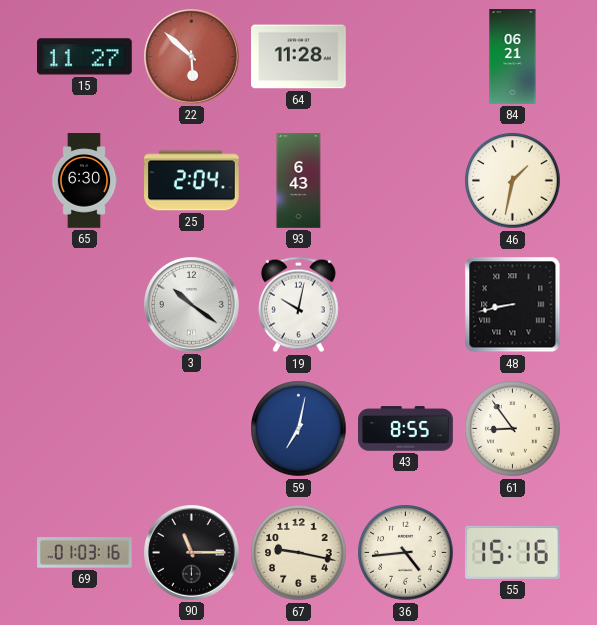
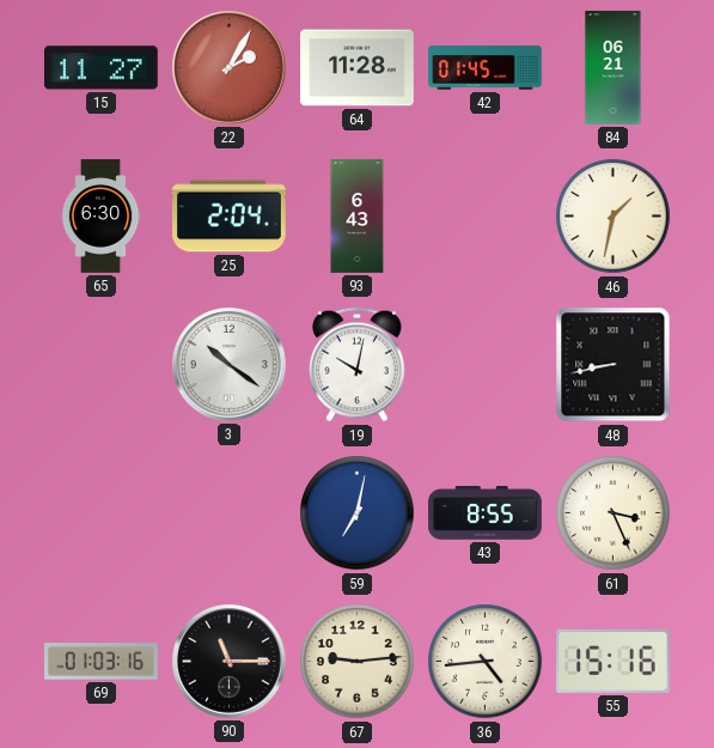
22: 5:52 -> 2:05
42: none -> 01:45
61: 8:54 -> 3:26
67: 9:17 -> 9:14
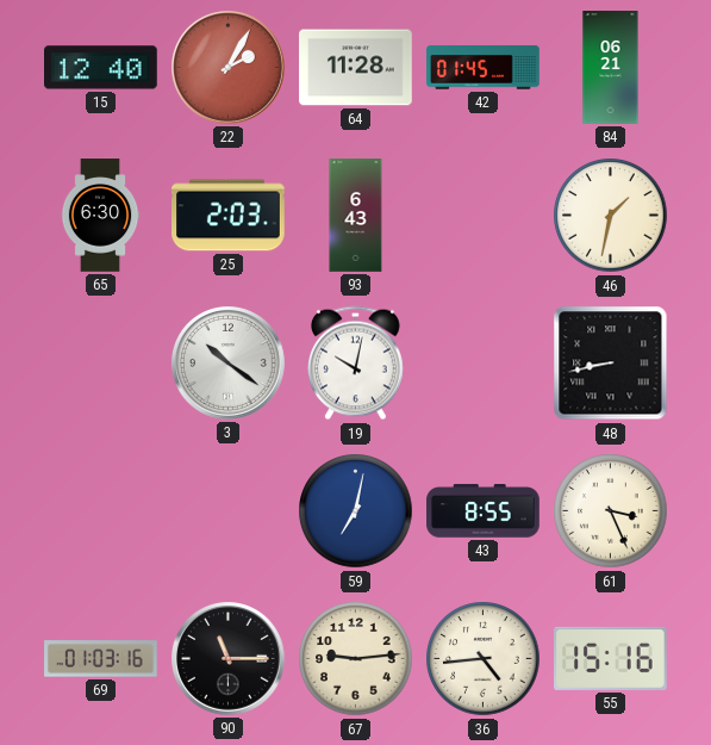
15: 11:27 -> 12:40
25: 2:04 -> 2:03
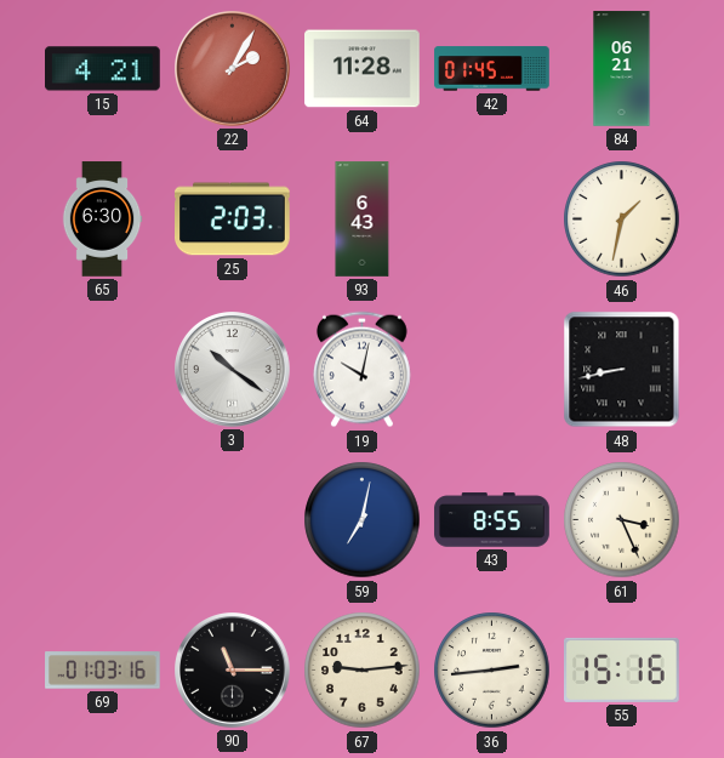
15: 12:40 -> 4:21
36: 4:44 -> 2:44
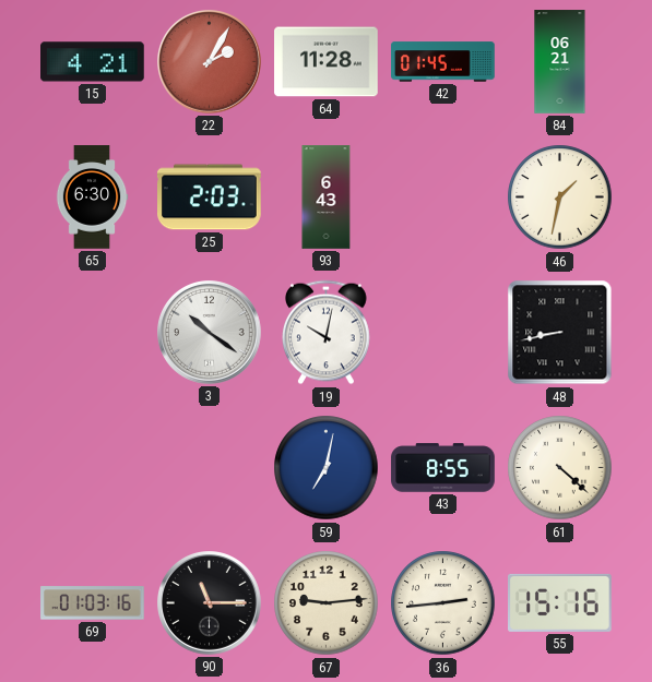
61: 3:26 -> 4:22
